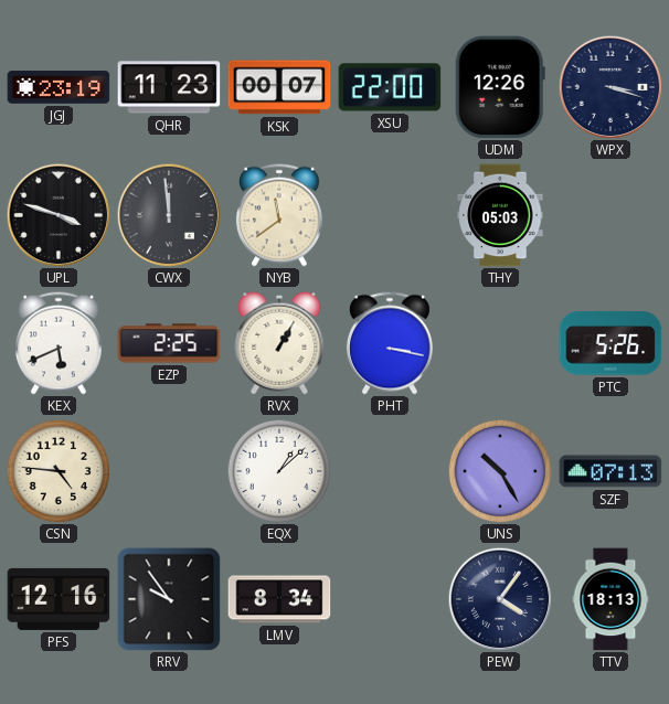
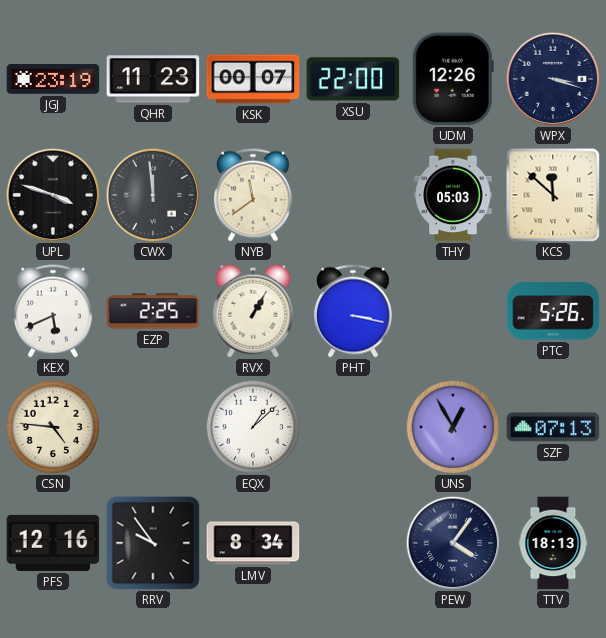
KCS: none -> 11:52
UNS: 10:25 -> 12:55
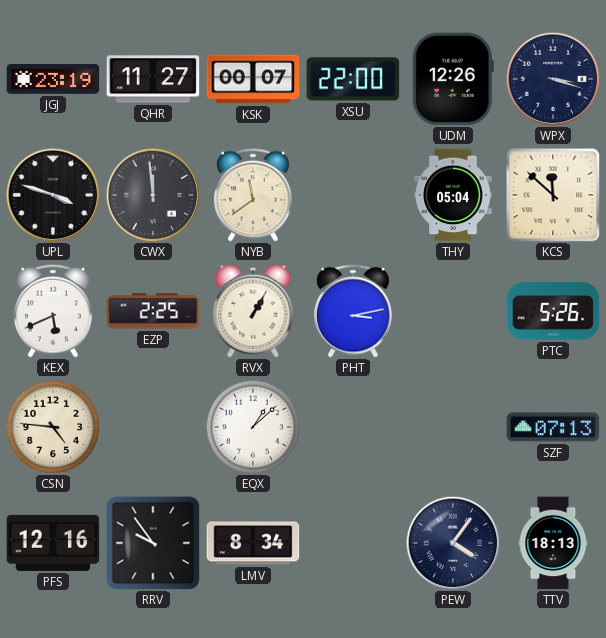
QHR: 11:23 -> 11:27
THY: 05:03 -> 05:04
PHT: 3:17 -> 3:13
UNS: 12:55 -> none
